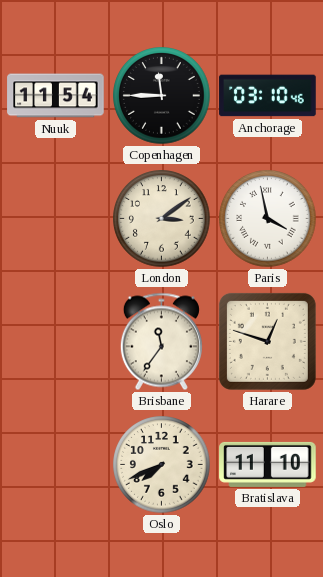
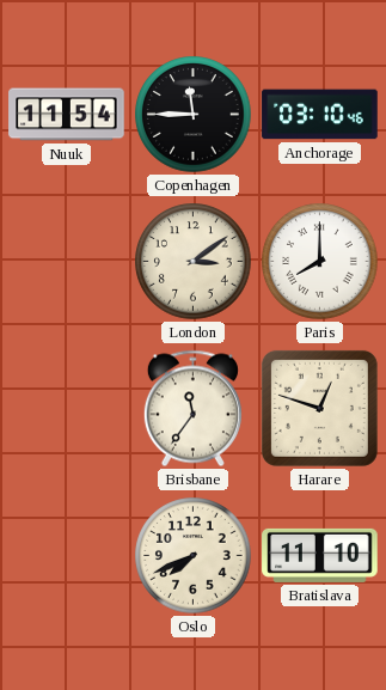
Paris: 3:58 -> 8:00
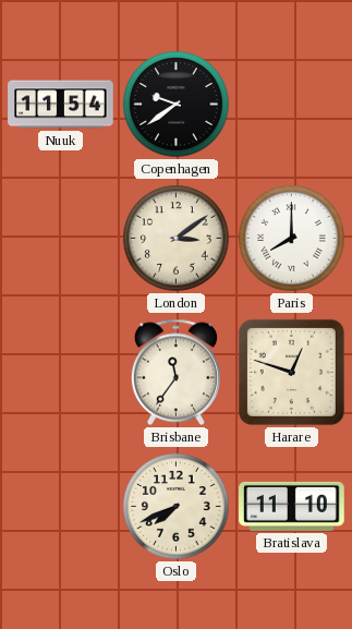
Copenhagen: 11:45 -> 9:39
Anchorage: 03:10 -> none
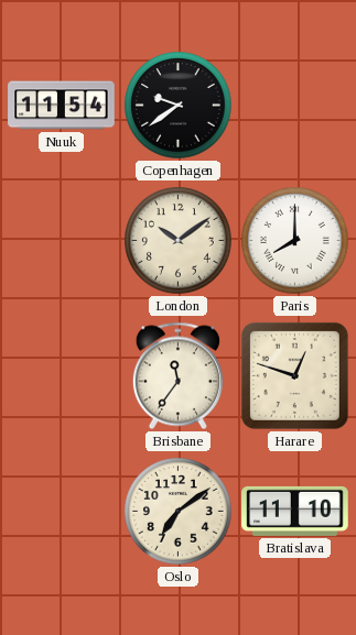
London: 3:09 -> 10:09
Oslo: 7:41 -> 7:09
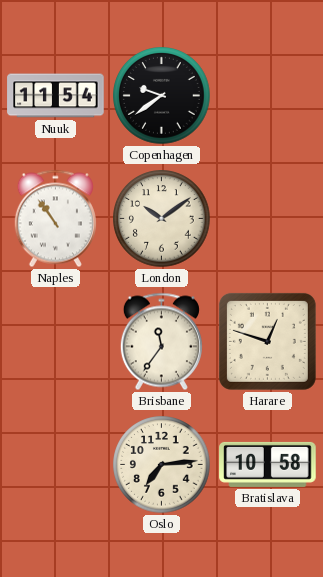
Naples: none -> 10:54
Paris: 8:00 -> none
Oslo: 7:09 -> 7:14
Bratislava: 11:10 -> 10:58
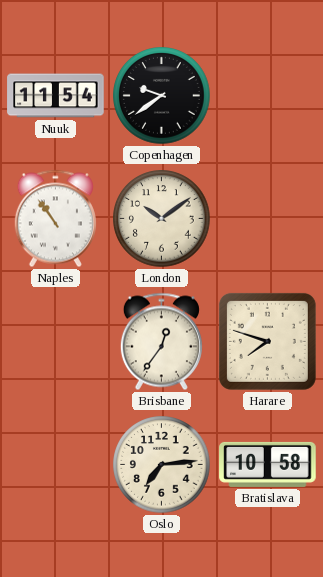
Brisbane: 11:36 -> 12:36
Harare: 12:48 -> 7:48
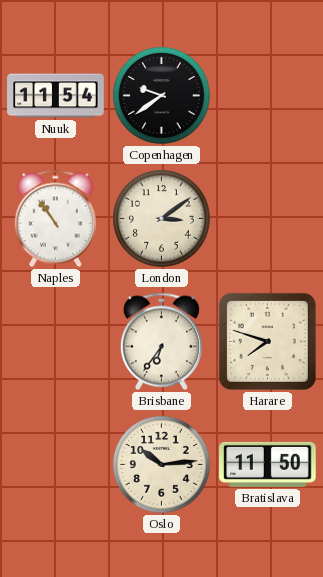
London: 10:09 -> 3:09
Brisbane: 12:36 -> 6:36
Oslo: 7:14 -> 10:14
Bratislava: 10:58 -> 11:50
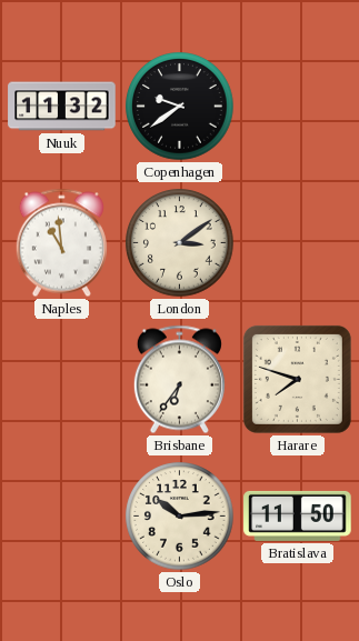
Nuuk: 11:54 -> 11:32
Naples: 10:54 -> 10:59
